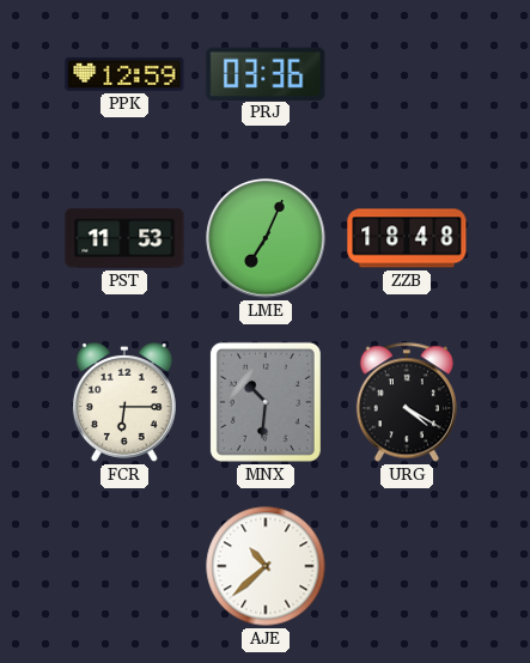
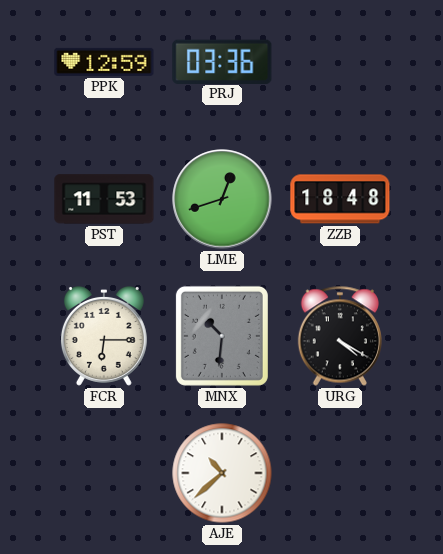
LME: 7:04 -> 12:42
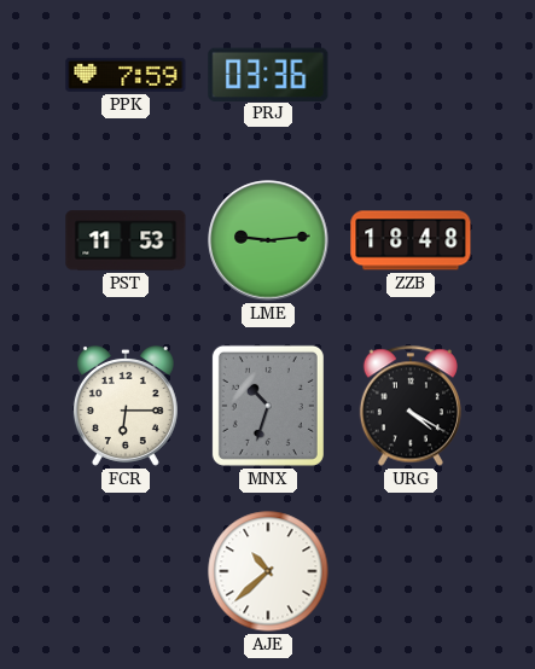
PPK: 12:59 -> 7:59
LME: 12:42 -> 9:14
MNX: 10:31 -> 10:33
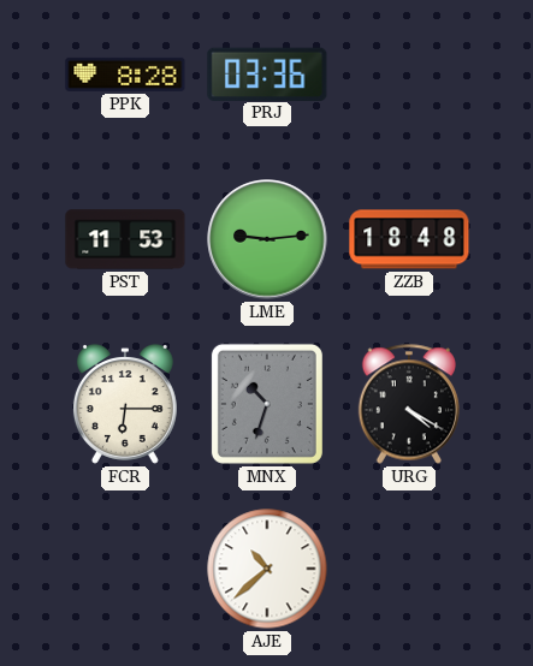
PPK: 7:59 -> 8:28
